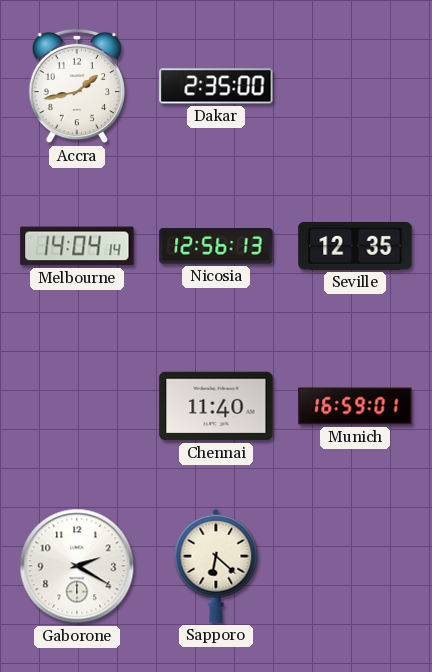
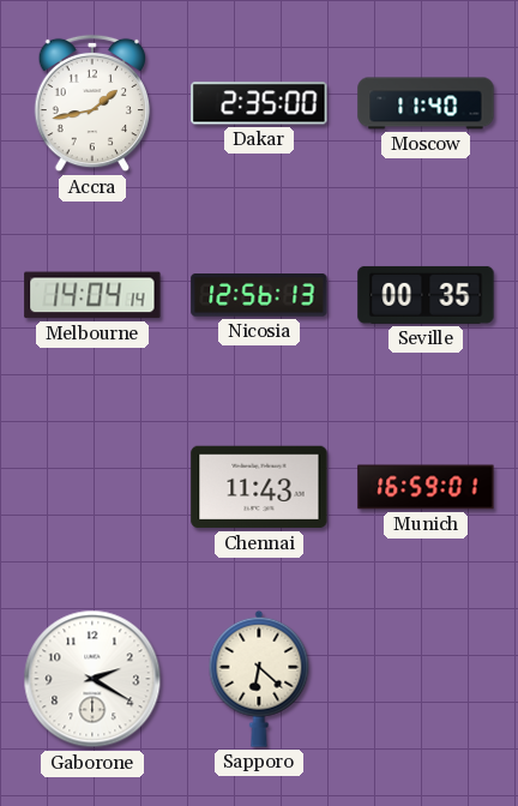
Moscow: none -> 11:40
Seville: 12:35 -> 00:35
Chennai: 11:40 -> 11:43
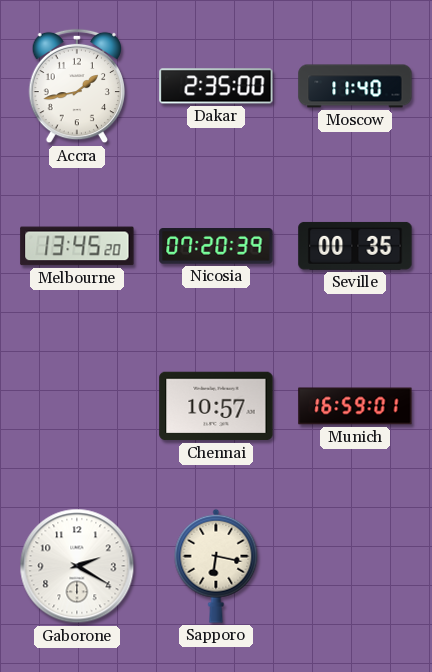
Melbourne: 14:04 -> 13:45
Nicosia: 12:56 -> 07:20
Chennai: 11:43 -> 10:57
Sapporo: 6:22 -> 6:17
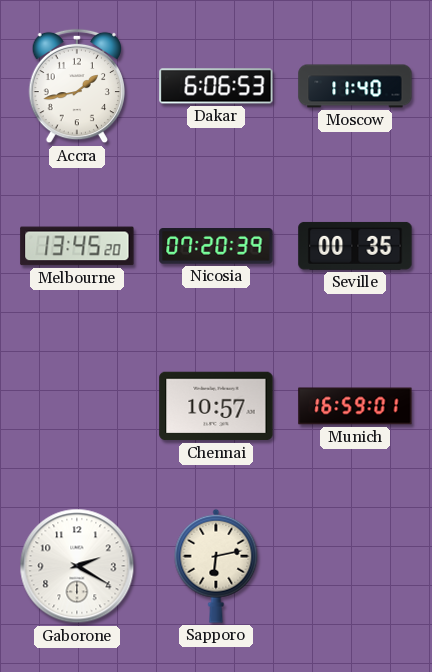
Dakar: 2:35 -> 6:06
Sapporo: 6:17 -> 6:13
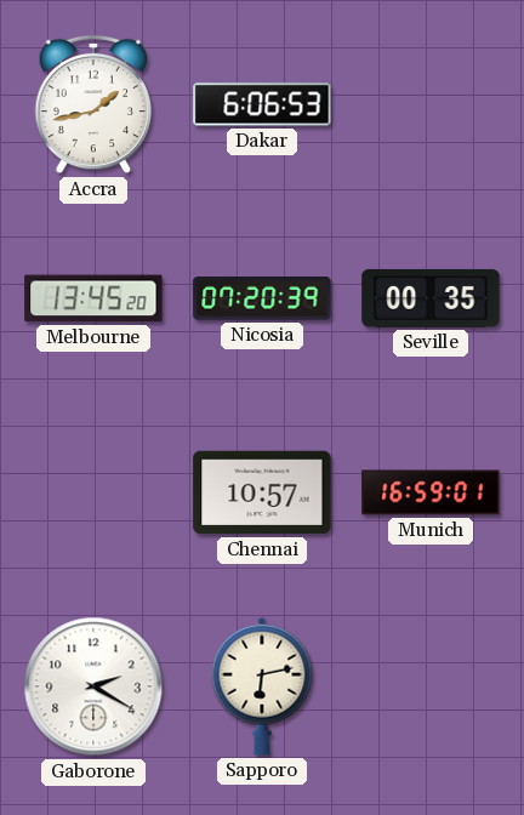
Moscow: 11:40 -> none
